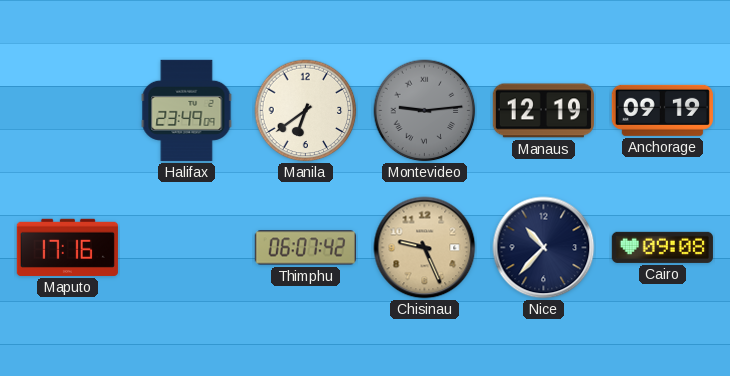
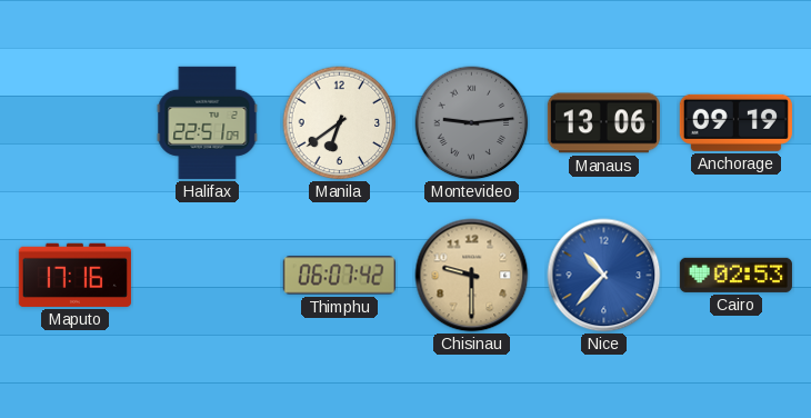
Halifax: 23:49 -> 22:51
Manaus: 12:19 -> 13:06
Chisinau: 9:26 -> 9:30
Nice dial: navy -> blue
Cairo: 09:08 -> 02:53
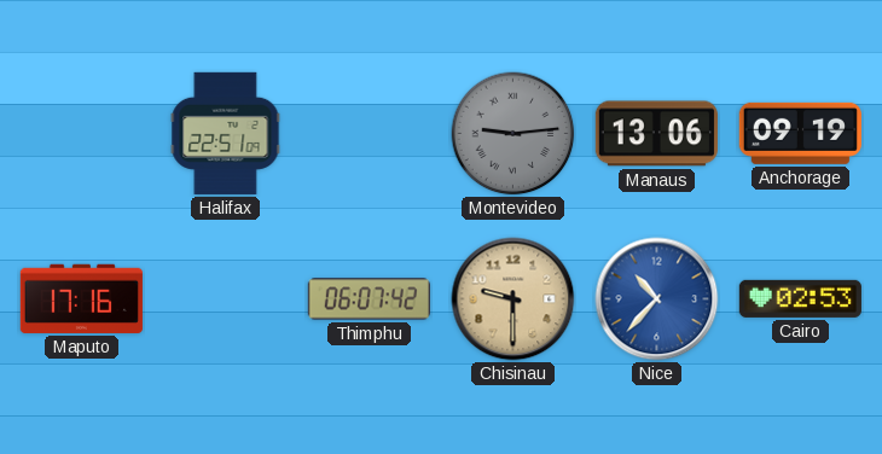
Manila: 6:39 -> none
